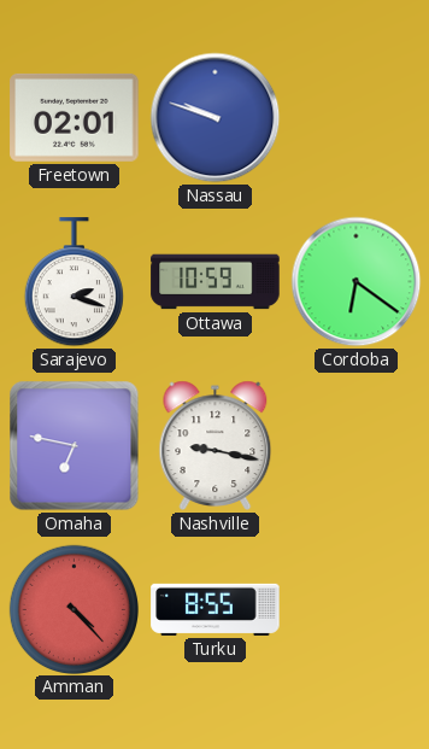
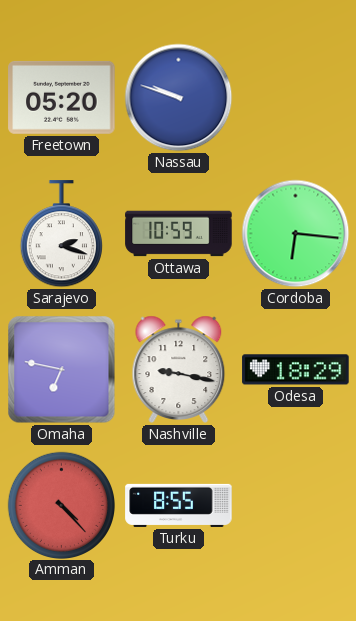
Freetown: 02:01 -> 05:20
Cordoba: 6:21 -> 6:16
Odesa: none -> 18:29
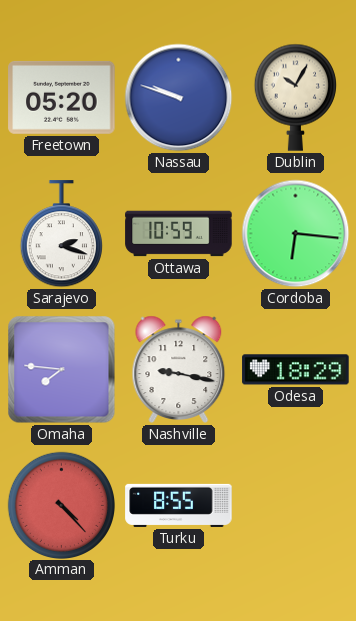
Dublin: none -> 10:05
Omaha: 6:47 -> 7:46
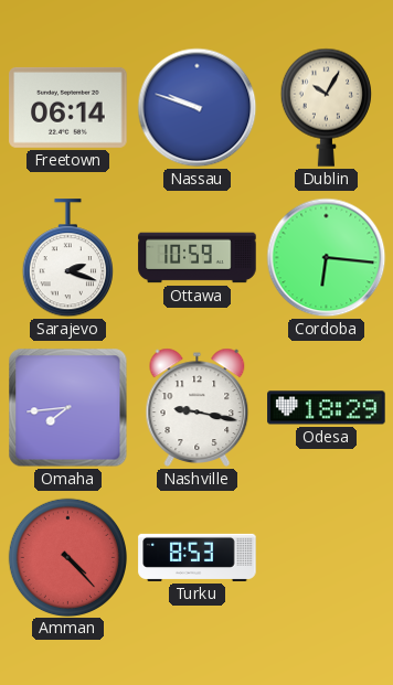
Freetown: 05:20 -> 06:14
Omaha: 7:46 -> 7:44
Turku: 8:55 -> 8:53
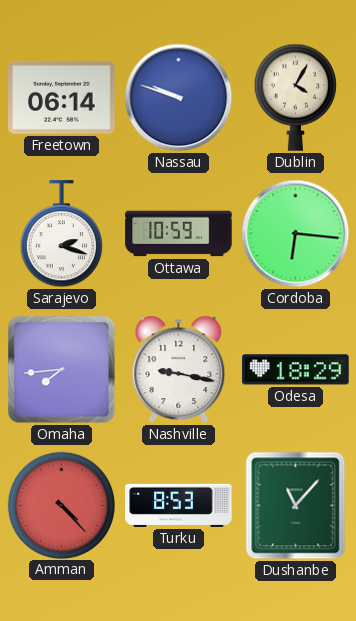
Dublin: 10:05 -> 4:05
Dushanbe: none -> 11:07
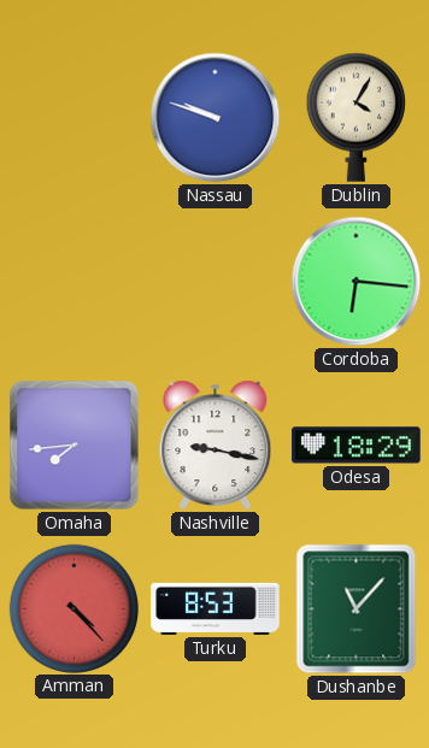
Freetown: 06:14 -> none
Sarajevo: 2:18 -> none
Ottawa: 10:59 -> none
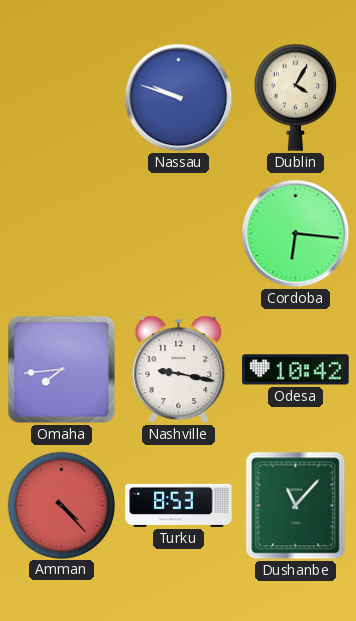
Odesa: 18:29 -> 10:42
